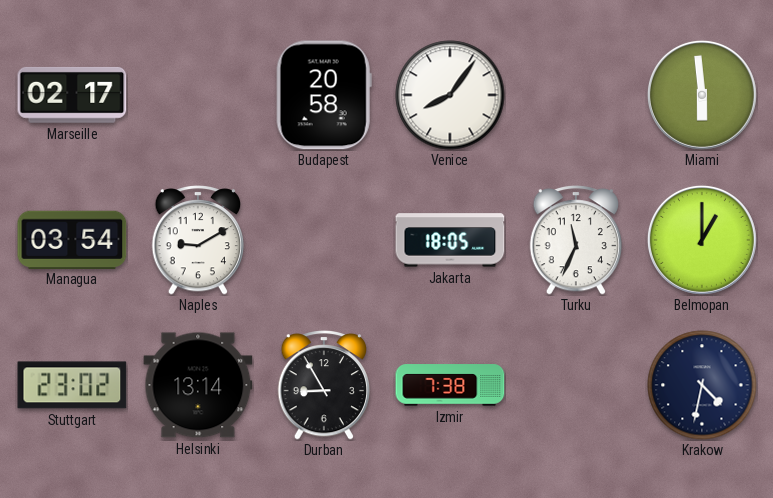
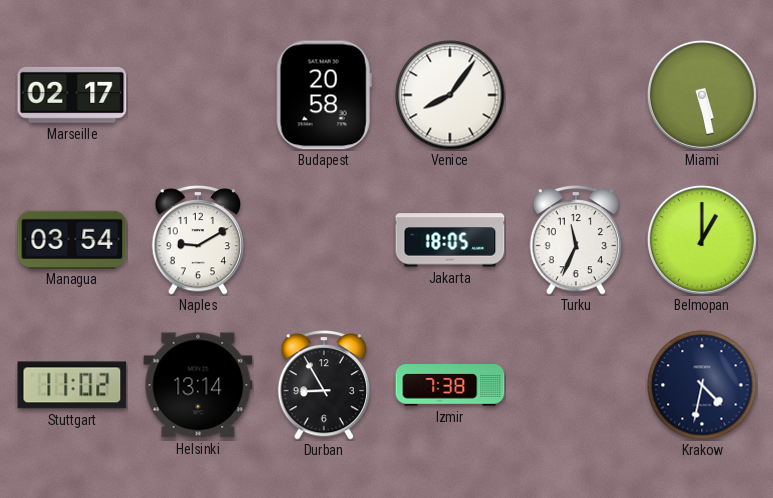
Miami: 5:59 -> 5:28
Stuttgart: 23:02 -> 11:02
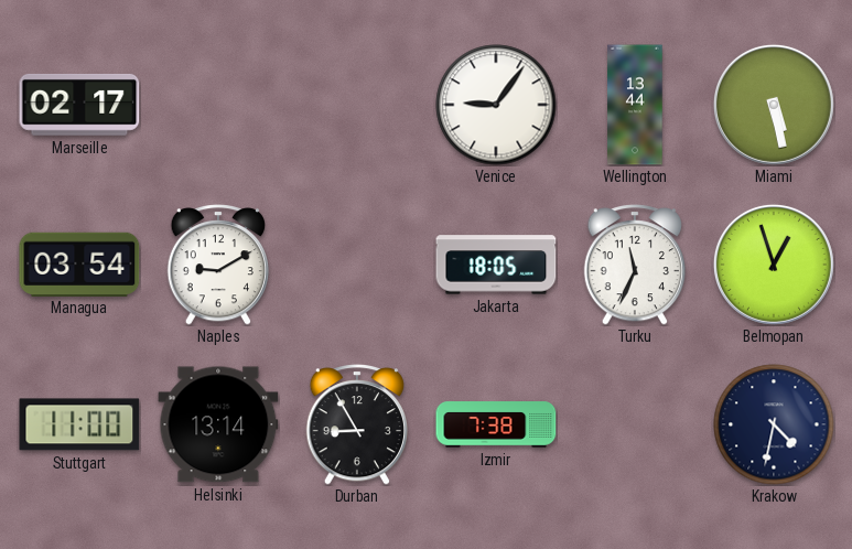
Budapest: 20:58 -> none
Venice: 8:06 -> 9:06
Wellington: none -> 13:44
Belmopan: 1:00 -> 12:57
Stuttgart: 11:02 -> 11:00
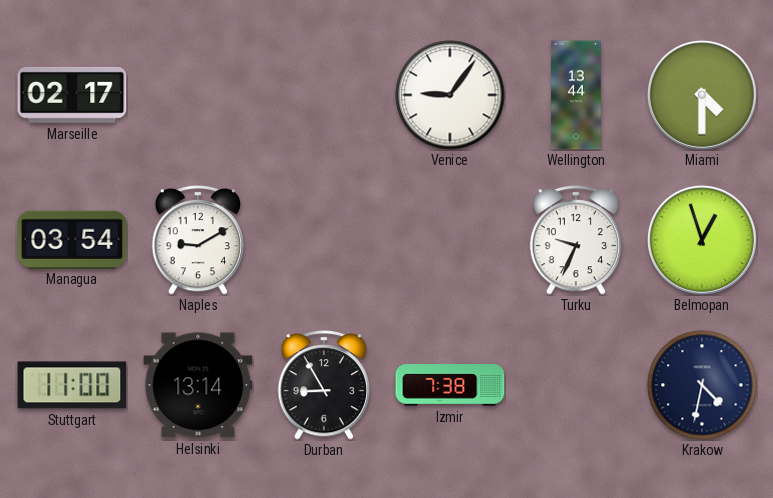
Miami: 5:28 -> 4:30
Jakarta: 18:05 -> none
Turku: 11:34 -> 9:34
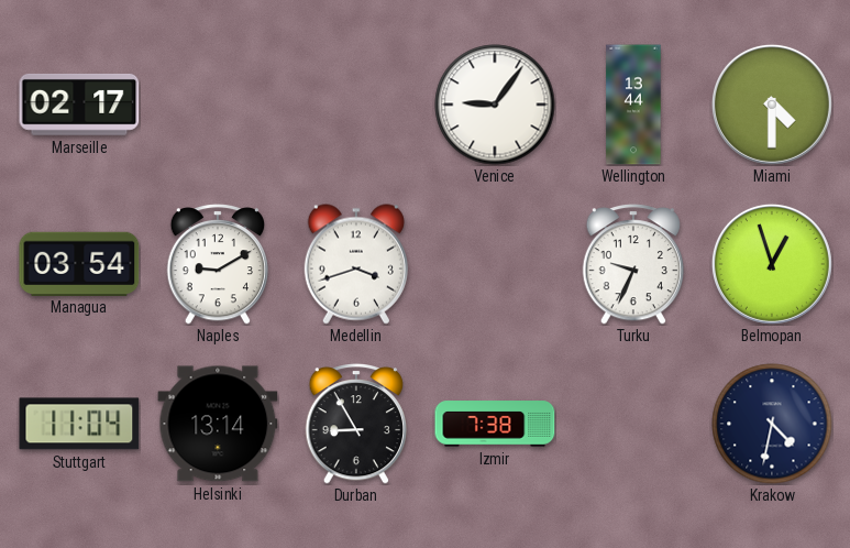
Medellin: none -> 3:42
Stuttgart: 11:00 -> 11:04
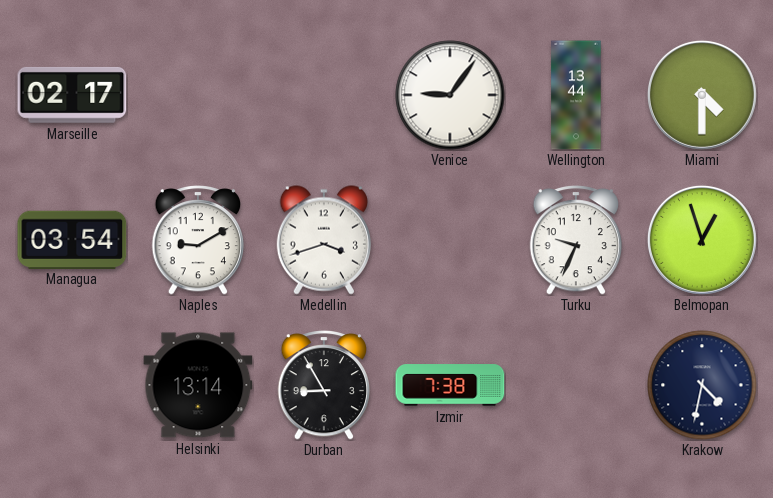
Stuttgart: 11:04 -> none
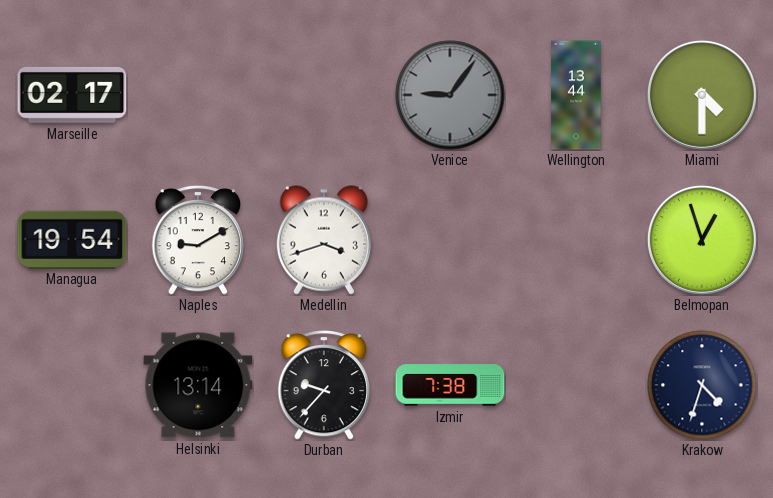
Venice dial: white -> grey
Managua: 03:54 -> 19:54
Turku: 9:34 -> none
Durban: 8:55 -> 9:37
Krakow: 4:32 -> 4:33
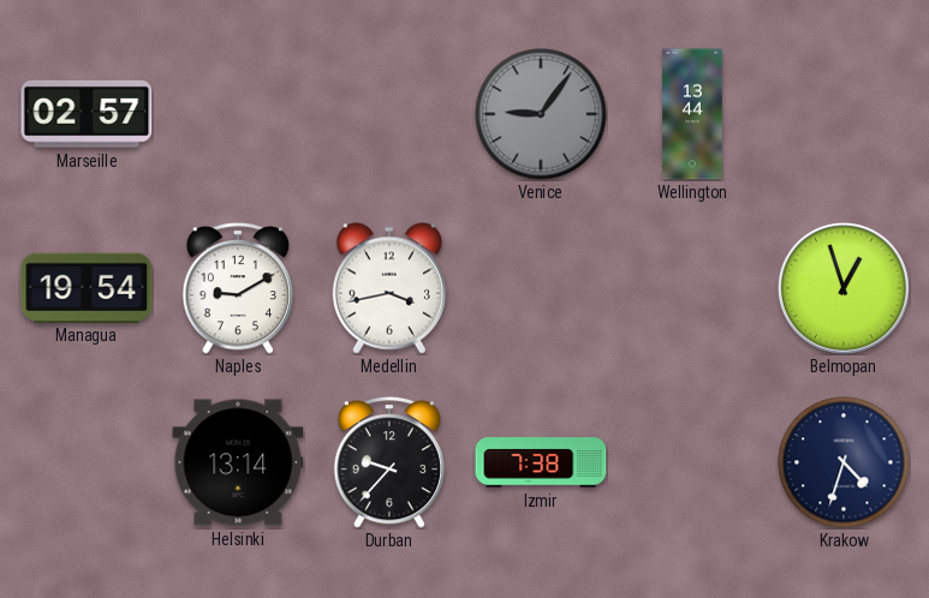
Marseille: 02:17 -> 02:57
Miami: 4:30 -> none
Medellin: 3:42 -> 3:43
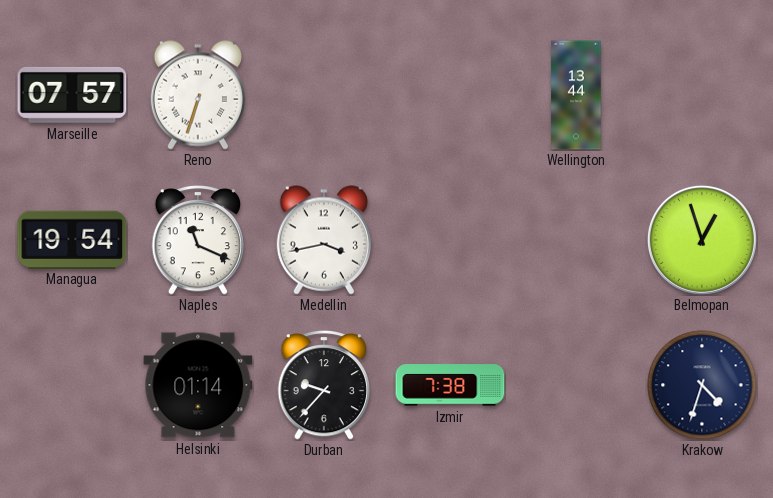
Marseille: 02:57 -> 07:57
Reno: none -> 6:33
Venice: 9:06 -> none
Naples: 9:10 -> 11:19
Helsinki: 13:14 -> 01:14
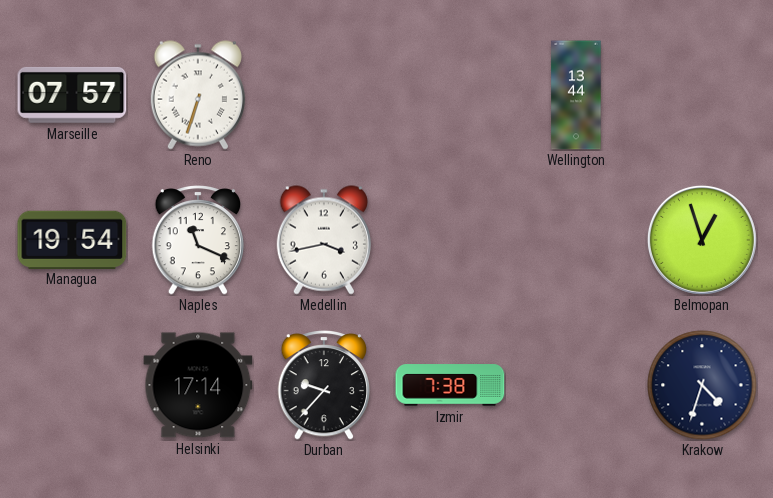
Helsinki: 01:14 -> 17:14
